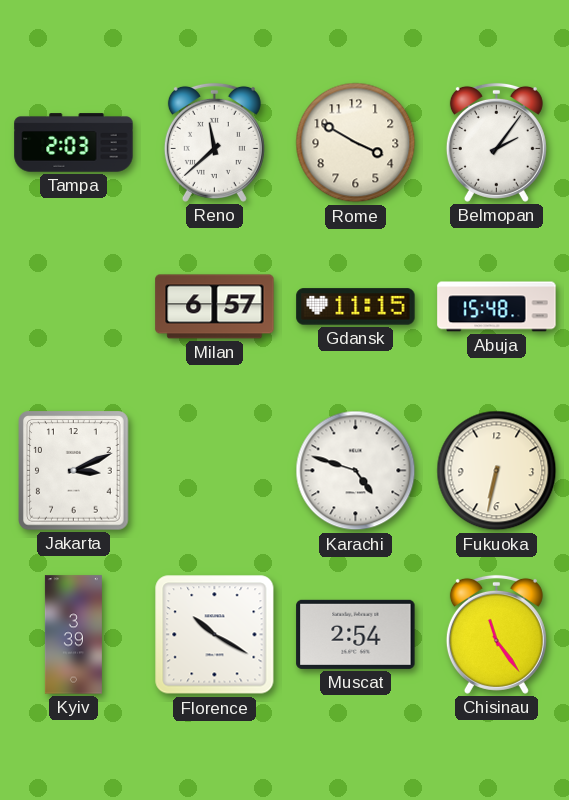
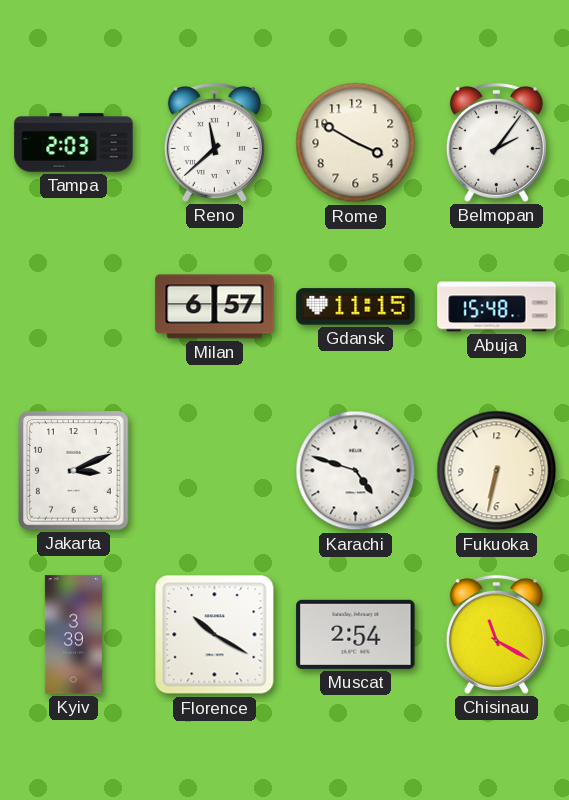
Chisinau: 11:24 -> 11:20
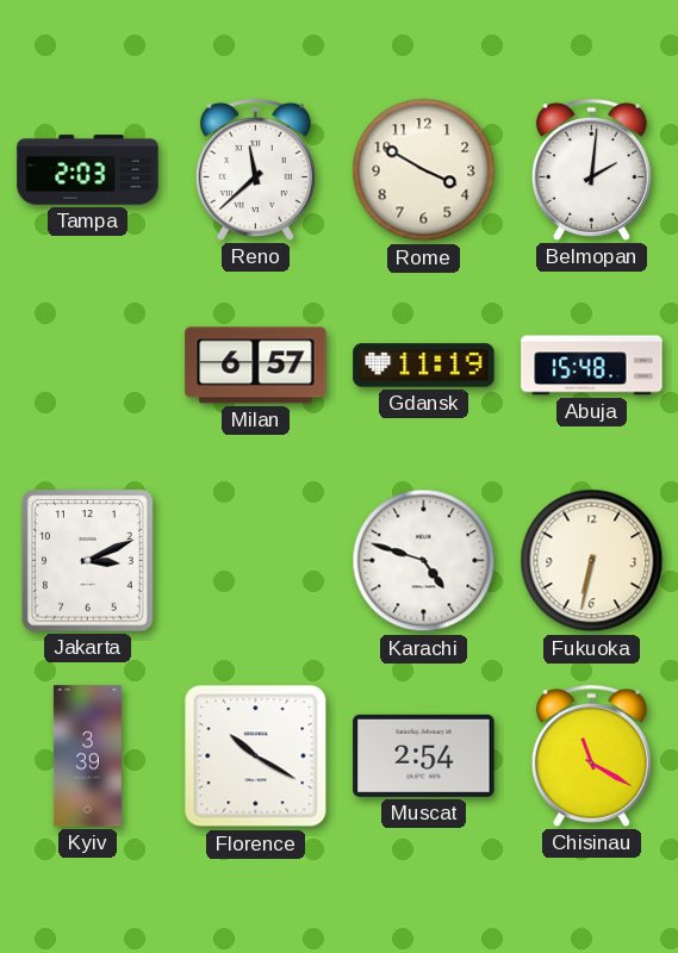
Belmopan: 2:06 -> 2:01
Gdansk: 11:15 -> 11:19
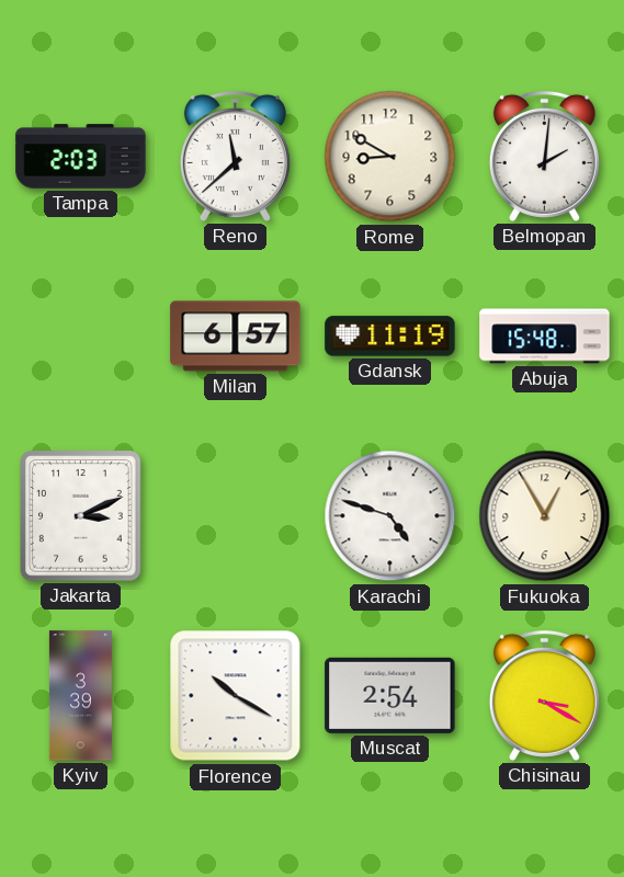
Rome: 3:50 -> 8:50
Fukuoka: 6:32 -> 12:55
Chisinau: 11:20 -> 3:20
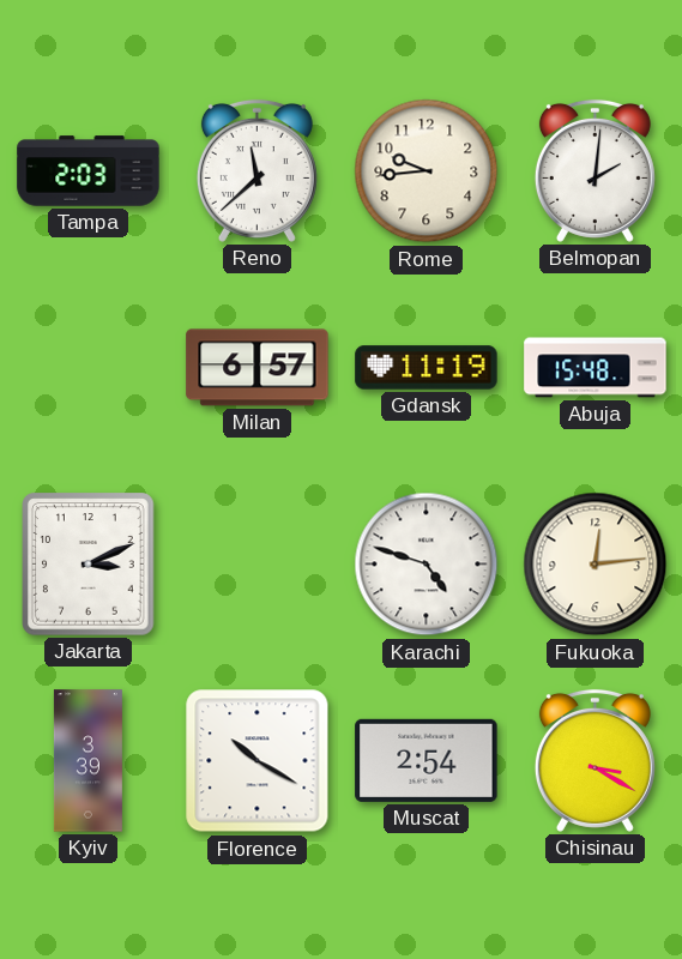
Rome: 8:50 -> 9:44
Fukuoka: 12:55 -> 12:14
